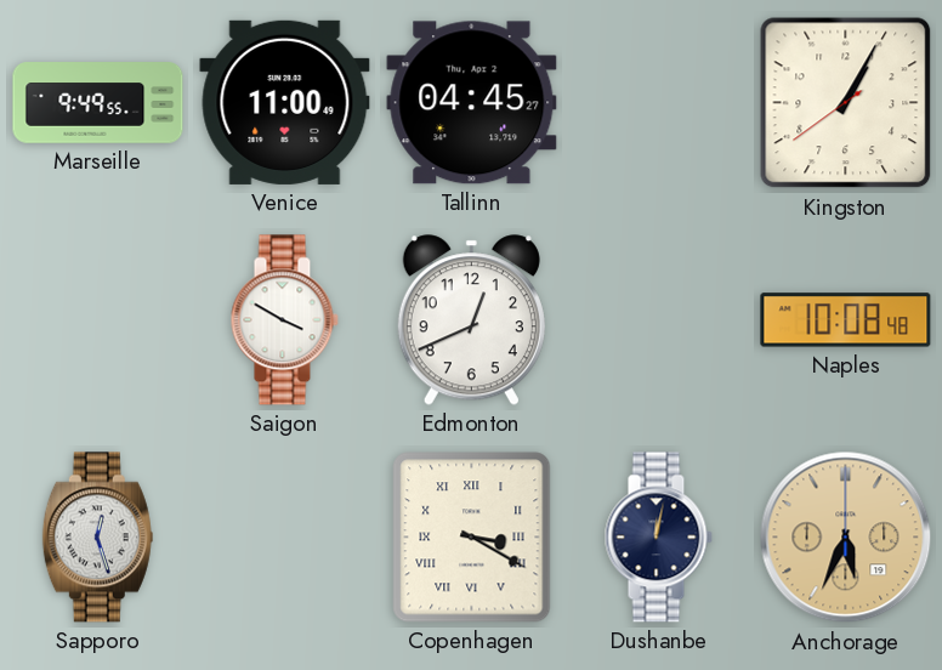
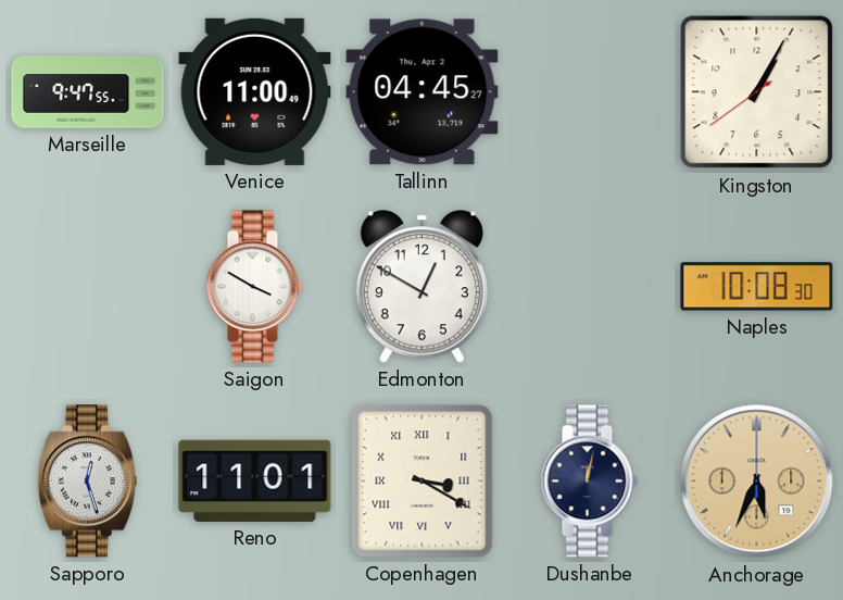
Marseille: 9:49 -> 9:47
Edmonton: 12:41 -> 12:50
Naples: 10:08:48 -> 10:08:30
Reno: none -> 11:01
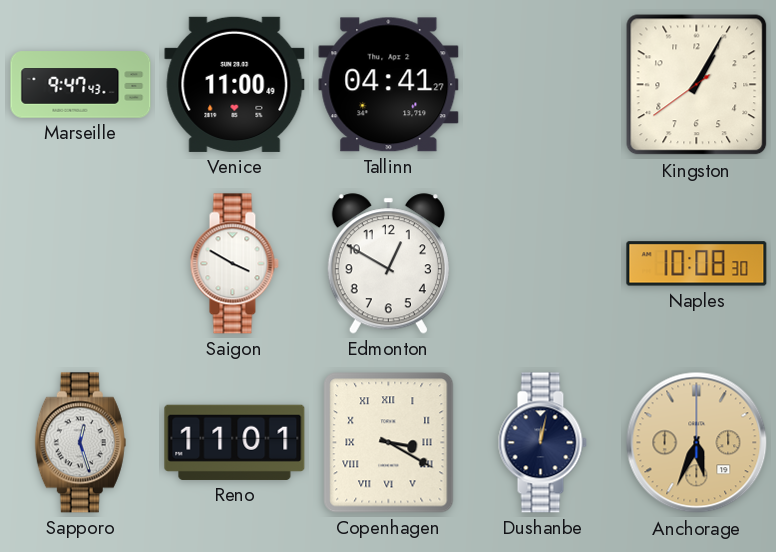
Marseille: 9:47:55 -> 9:47:43
Tallinn: 04:45 -> 04:41
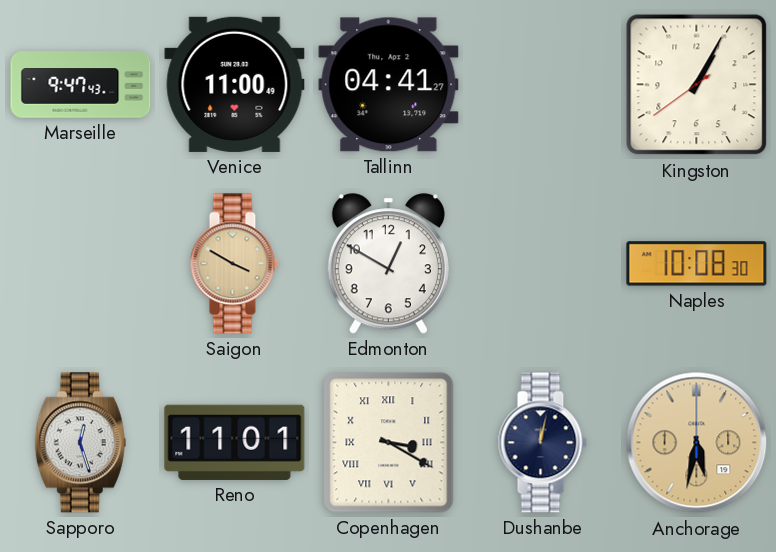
Saigon dial: white -> champagne
Anchorage: 5:34 -> 5:32
